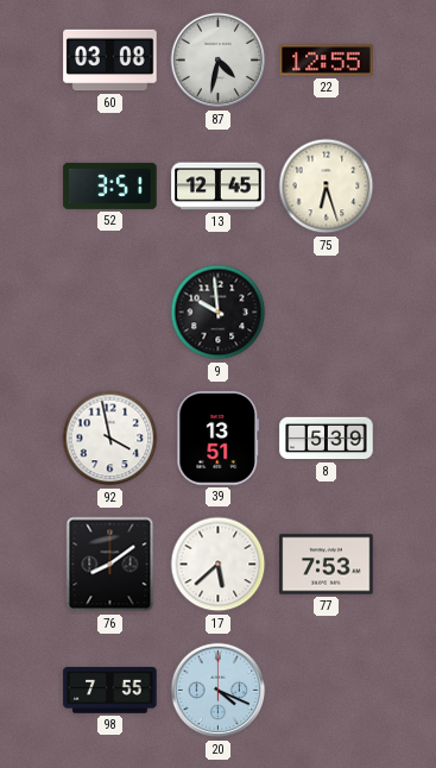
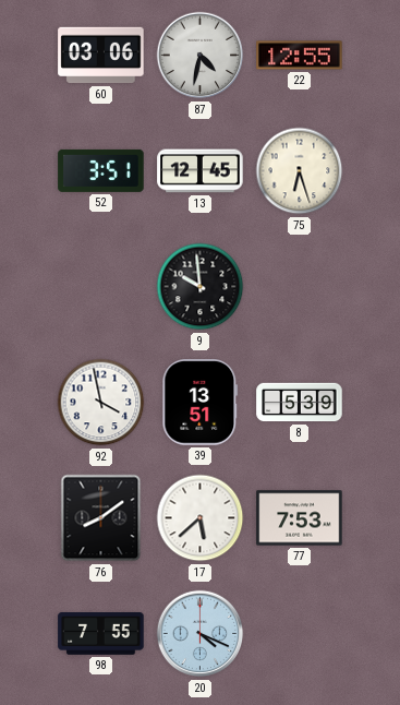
60: 03:08 -> 03:06
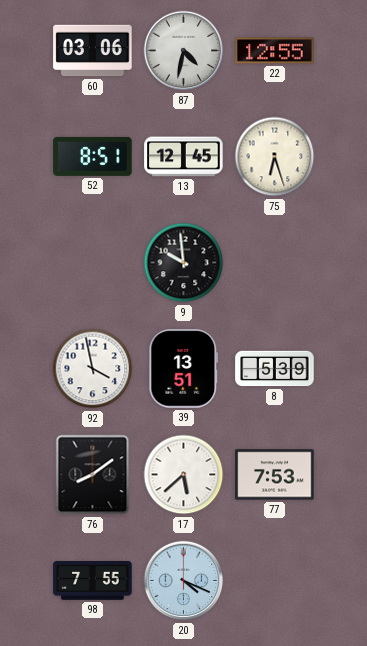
52: 3:51 -> 8:51
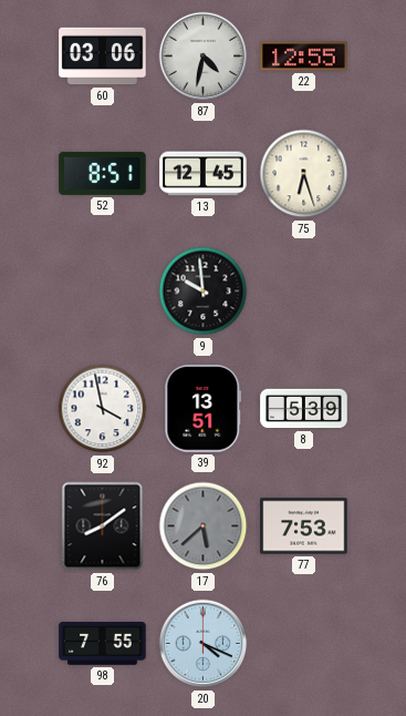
17 dial: white -> grey
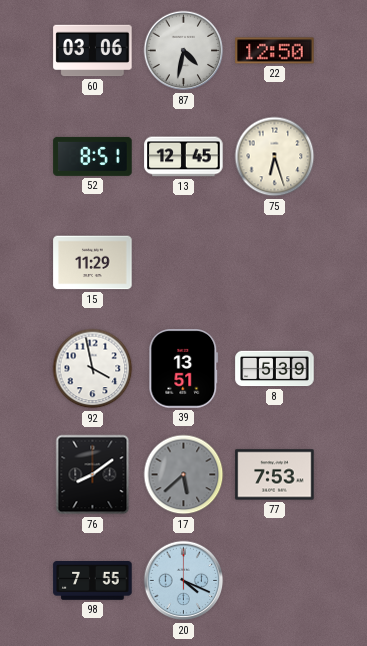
22: 12:55 -> 12:50
15: none -> 11:29
9: 9:59 -> none
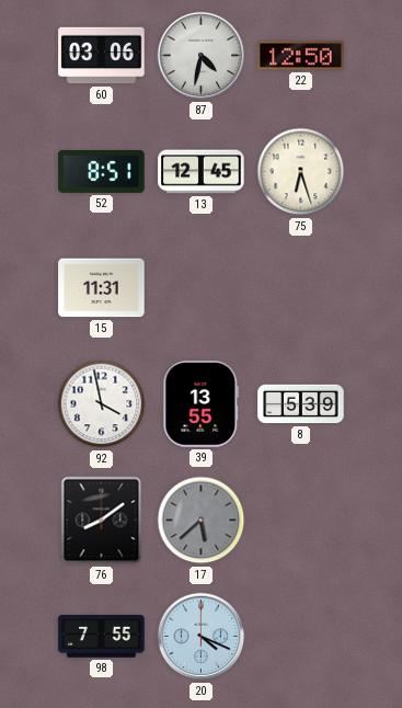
15: 11:29 -> 11:31
39: 13:51 -> 13:55
77: 7:53 -> none
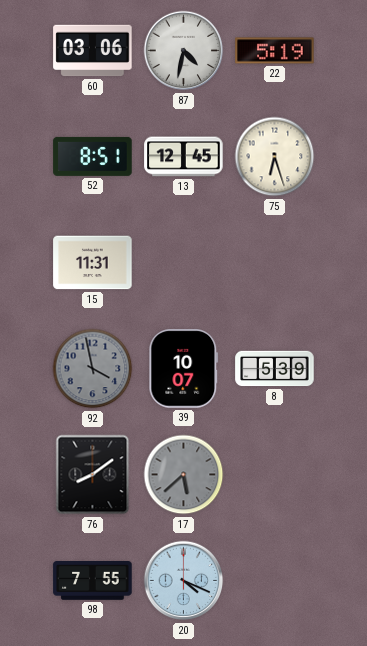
22: 12:50 -> 5:19
92 dial: white -> grey
39: 13:55 -> 10:07
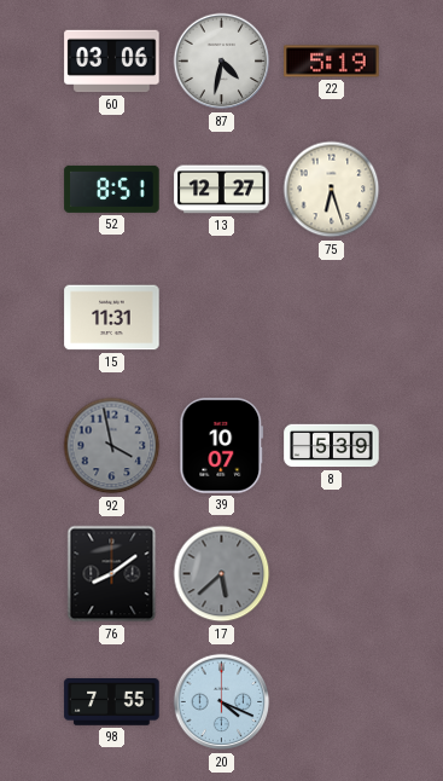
13: 12:45 -> 12:27
